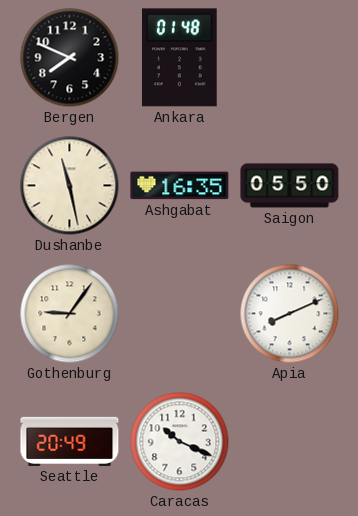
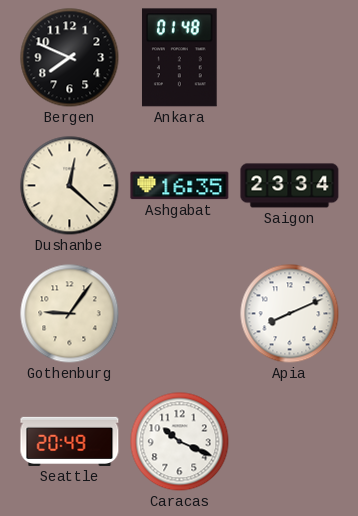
Dushanbe: 11:28 -> 12:22
Saigon: 05:50 -> 23:34
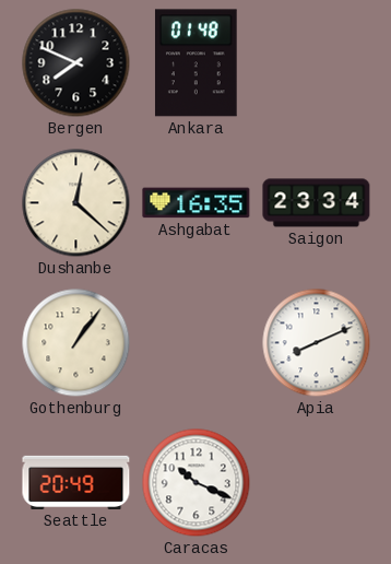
Gothenburg: 9:06 -> 1:06
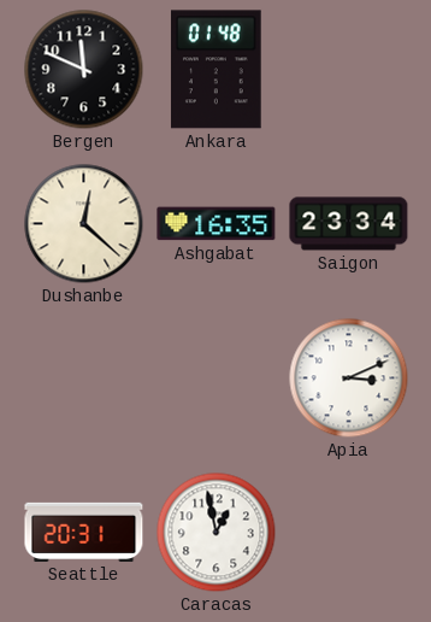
Bergen: 7:49 -> 11:49
Gothenburg: 1:06 -> none
Apia: 8:11 -> 3:11
Seattle: 20:49 -> 20:31
Caracas: 10:19 -> 12:58
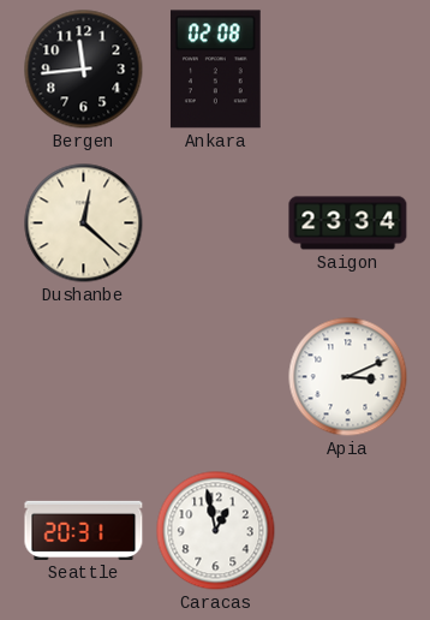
Bergen: 11:49 -> 11:44
Ankara: 01:48 -> 02:08
Ashgabat: 16:35 -> none
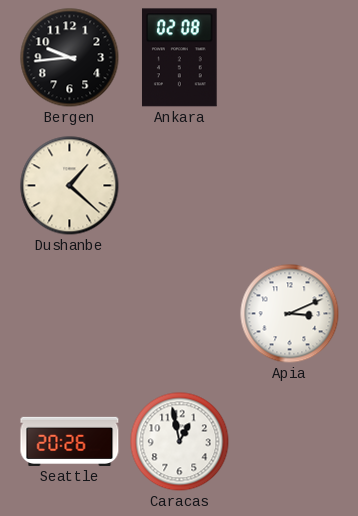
Bergen: 11:44 -> 9:44
Dushanbe: 12:22 -> 1:22
Saigon: 23:34 -> none
Seattle: 20:31 -> 20:26
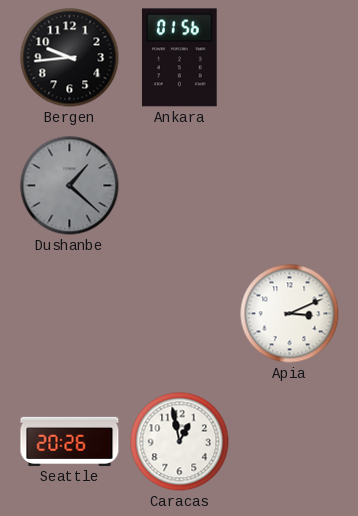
Ankara: 02:08 -> 01:56
Dushanbe dial: cream -> grey
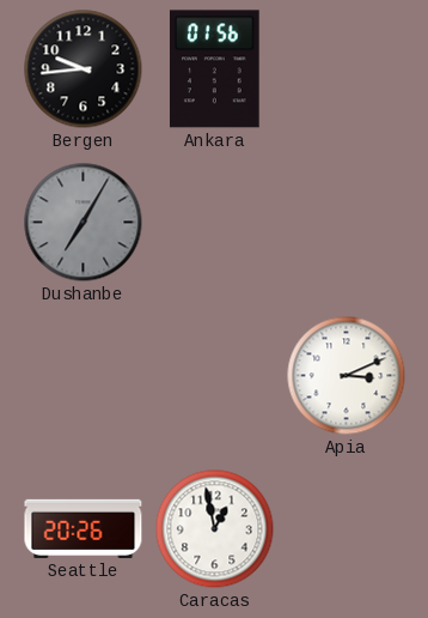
Dushanbe: 1:22 -> 7:05
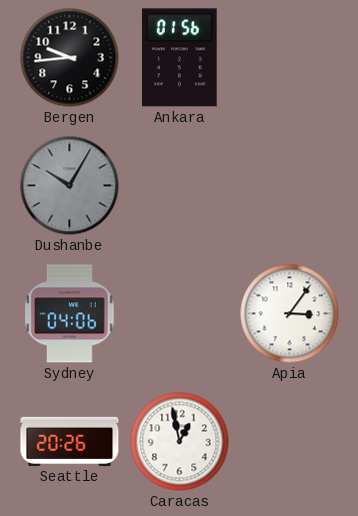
Dushanbe: 7:05 -> 10:05
Sydney: none -> 04:06
Apia: 3:11 -> 3:06
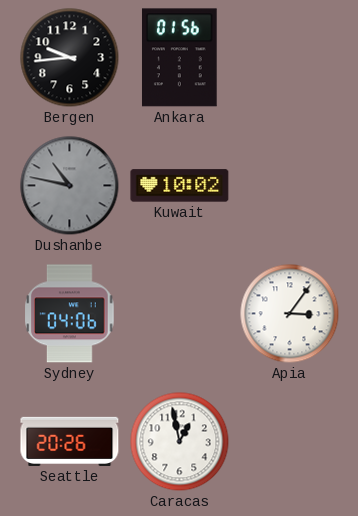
Dushanbe: 10:05 -> 10:47
Kuwait: none -> 10:02
